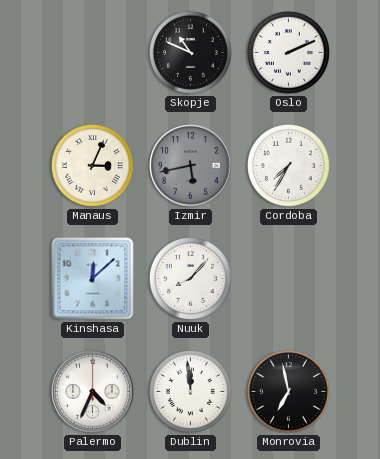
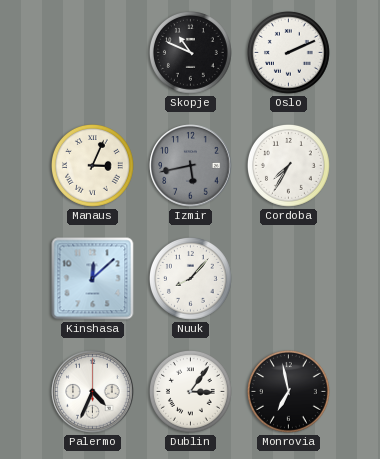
Dublin: 11:59 -> 3:06
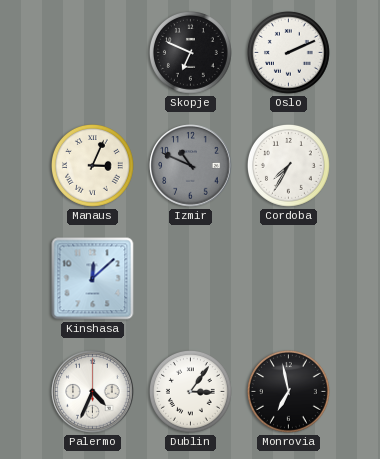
Skopje: 10:49 -> 6:49
Izmir: 5:43 -> 10:49
Nuuk: 8:07 -> none
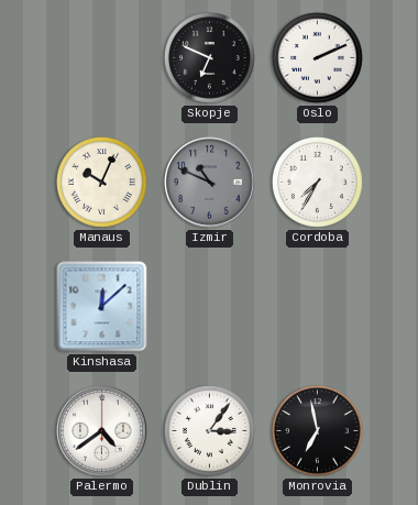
Manaus: 3:04 -> 10:04
Palermo: 4:34 -> 4:39
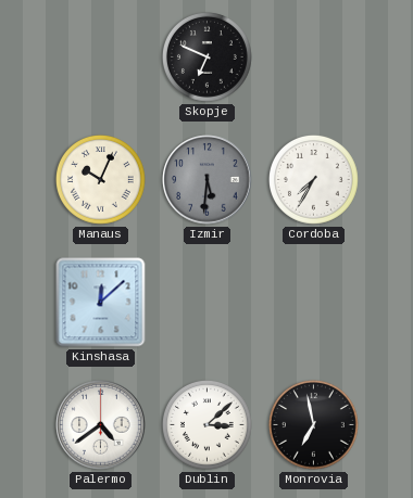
Oslo: 2:11 -> none
Izmir: 10:49 -> 5:31
Dublin: 3:06 -> 3:08
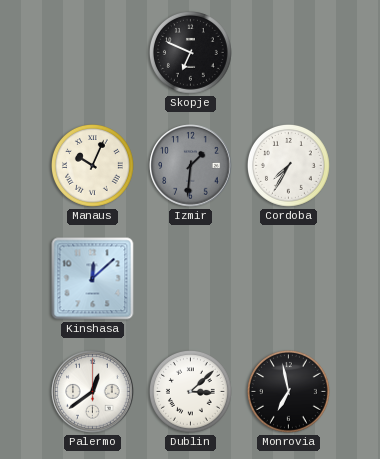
Izmir: 5:31 -> 1:31
Palermo: 4:39 -> 12:39
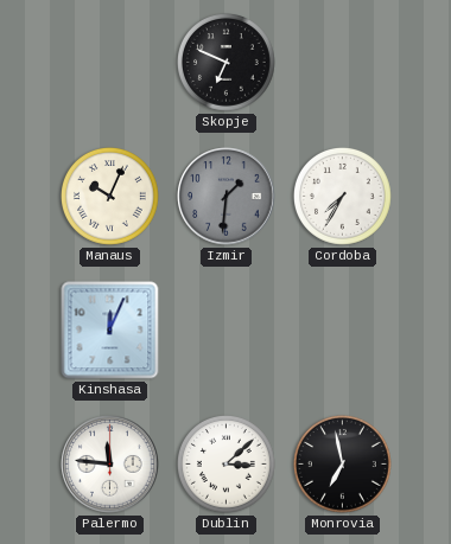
Kinshasa: 12:08 -> 12:04
Palermo: 12:39 -> 11:46
